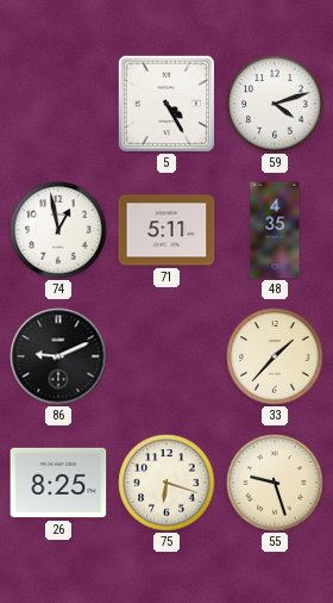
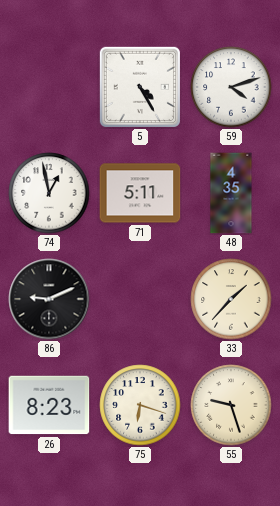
26: 8:25 -> 8:23
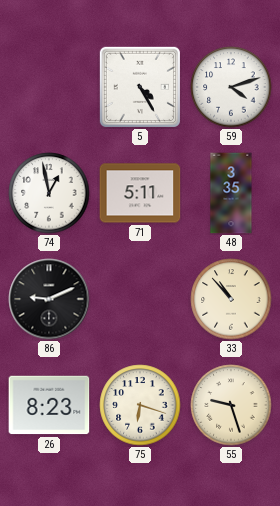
48: 4:35 -> 3:35
33: 1:37 -> 10:53
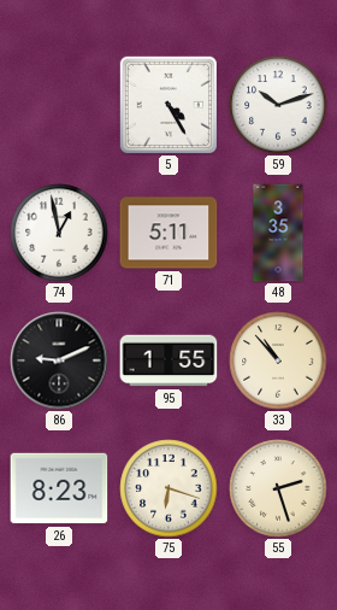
59: 4:12 -> 10:12
95: none -> 1:55
55: 9:27 -> 2:27
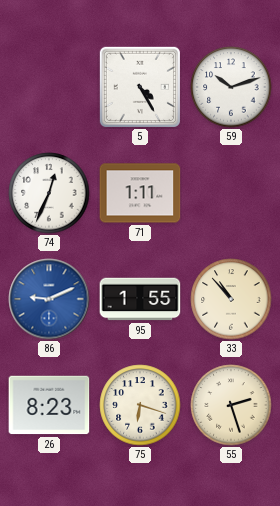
74: 12:58 -> 12:34
71: 5:11 -> 1:11
48: 3:35 -> none
86 dial: black -> blue
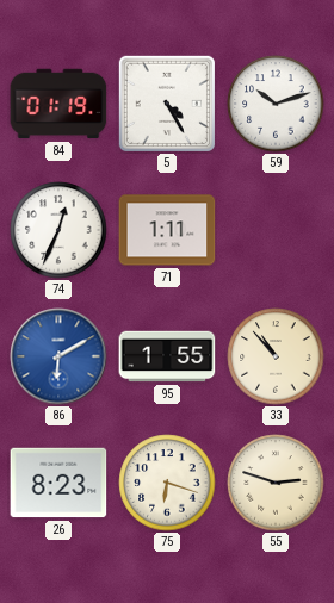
84: none -> 01:19
86: 9:11 -> 6:10
55: 2:27 -> 2:48
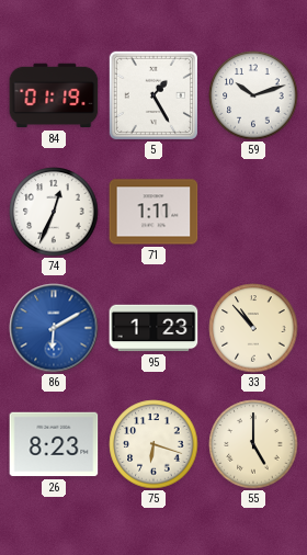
5: 4:25 -> 1:25
95: 1:55 -> 1:23
55: 2:48 -> 5:00
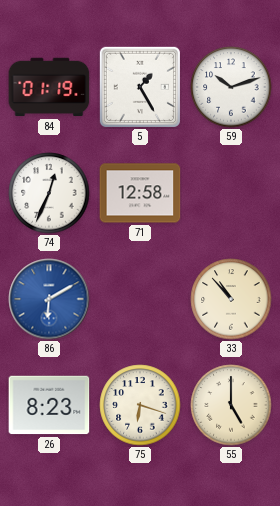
71: 1:11 -> 12:58
95: 1:23 -> none
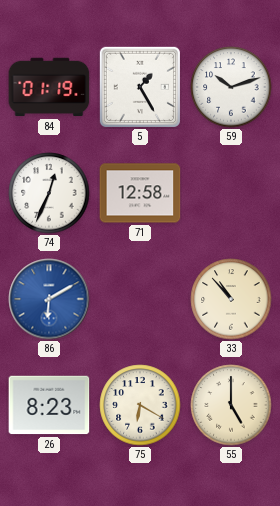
75: 6:18 -> 6:20
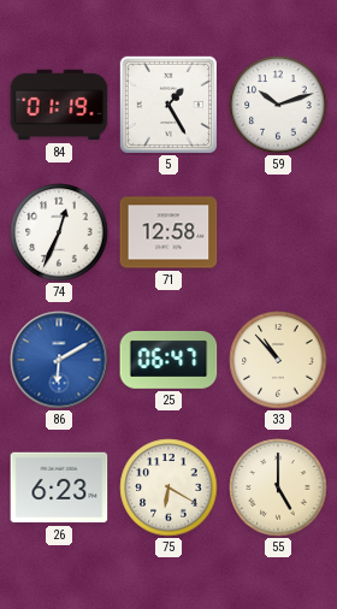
25: none -> 06:47
26: 8:23 -> 6:23
